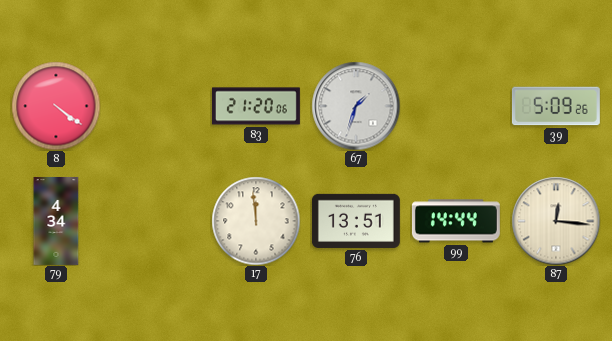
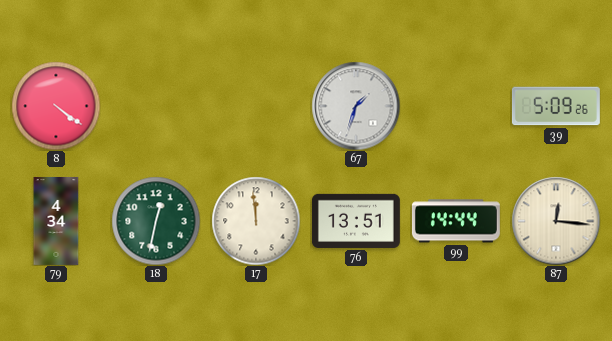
83: 21:20 -> none
18: none -> 12:32
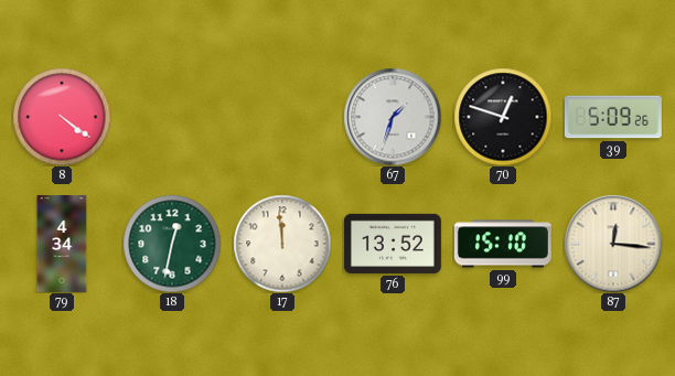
70: none -> 12:48
76: 13:51 -> 13:52
99: 14:44 -> 15:10
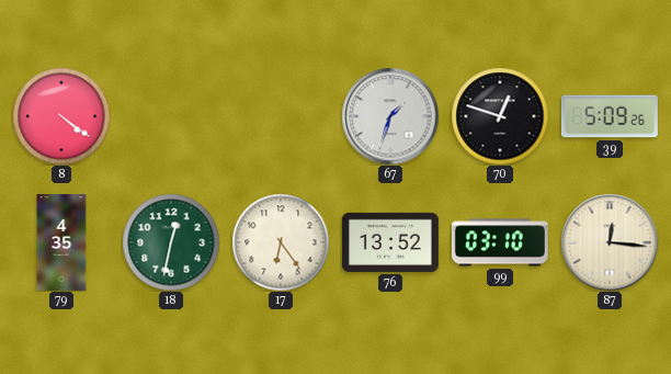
79: 4:34 -> 4:35
17: 11:59 -> 6:24
99: 15:10 -> 03:10
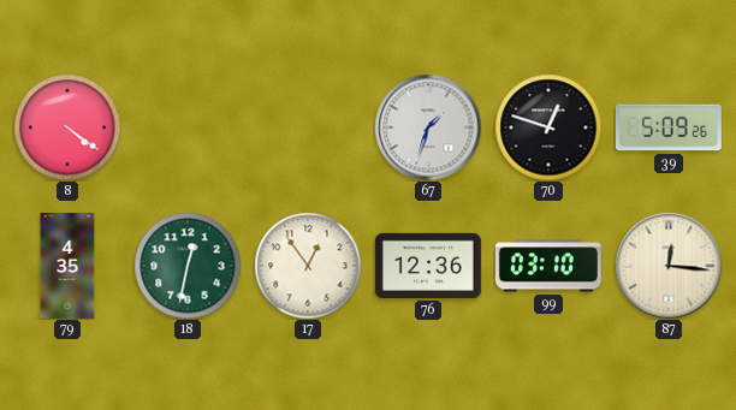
17: 6:24 -> 12:54
76: 13:52 -> 12:36
